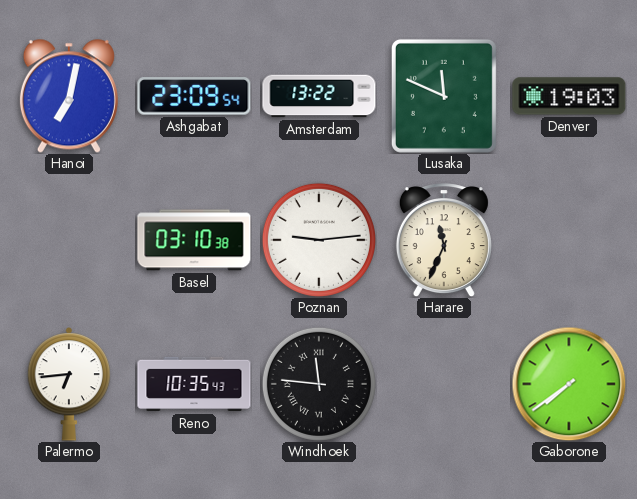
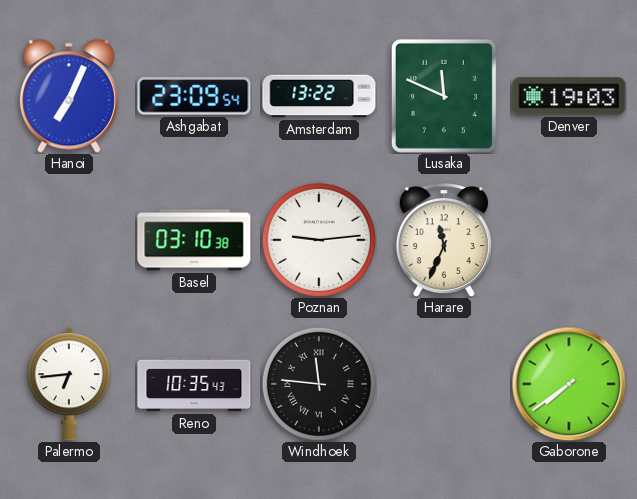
Hanoi: 7:02 -> 7:04
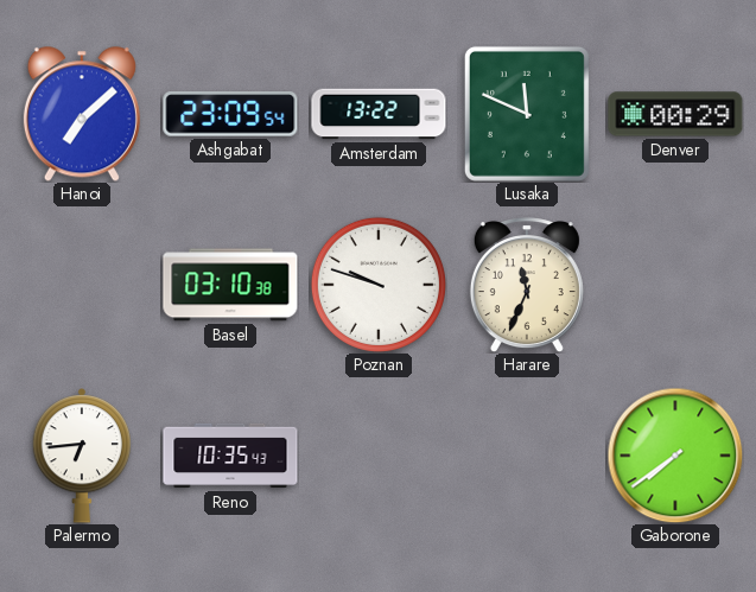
Hanoi: 7:04 -> 7:08
Denver: 19:03 -> 00:29
Poznan: 9:14 -> 9:48
Windhoek: 11:46 -> none
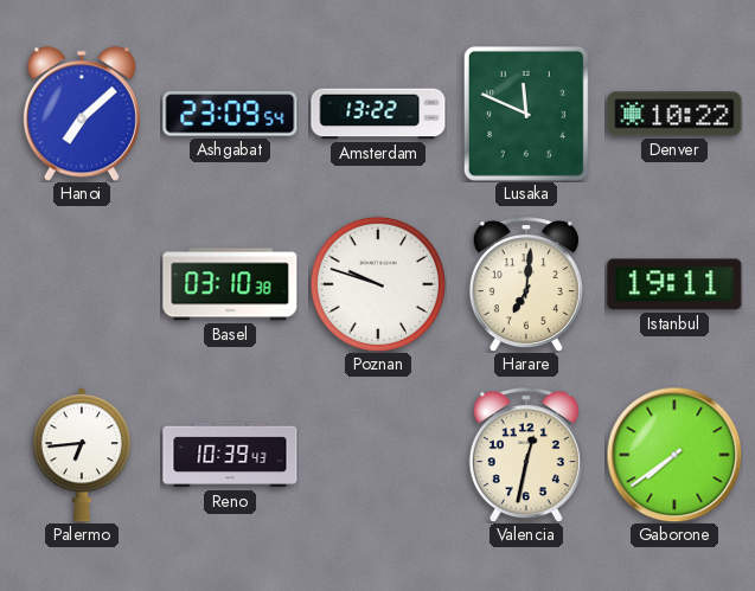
Denver: 00:29 -> 10:22
Harare: 11:34 -> 7:01
Istanbul: none -> 19:11
Reno: 10:35 -> 10:39
Valencia: none -> 12:32
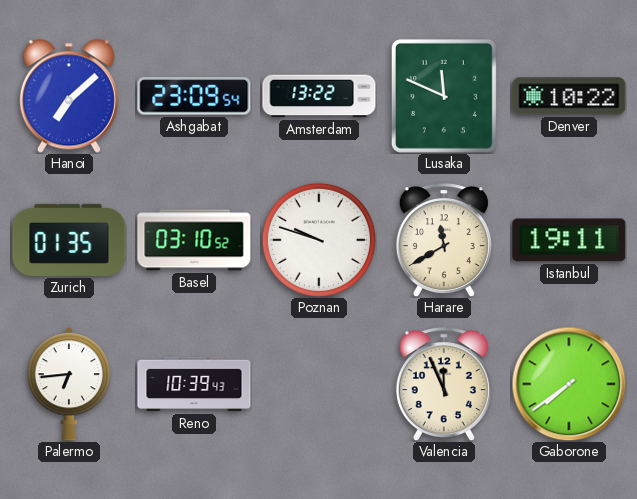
Zurich: none -> 01:35
Basel: 03:10:38 -> 03:10:52
Harare: 7:01 -> 11:40
Valencia: 12:32 -> 11:56
